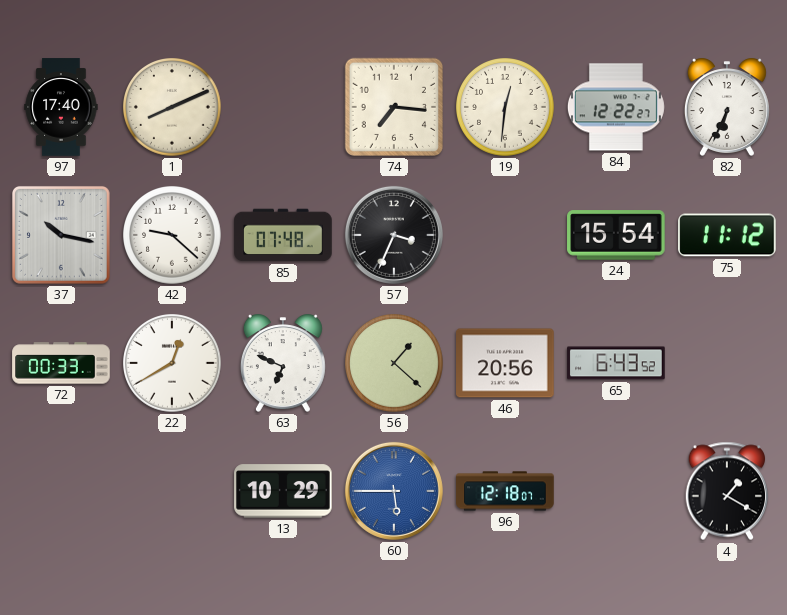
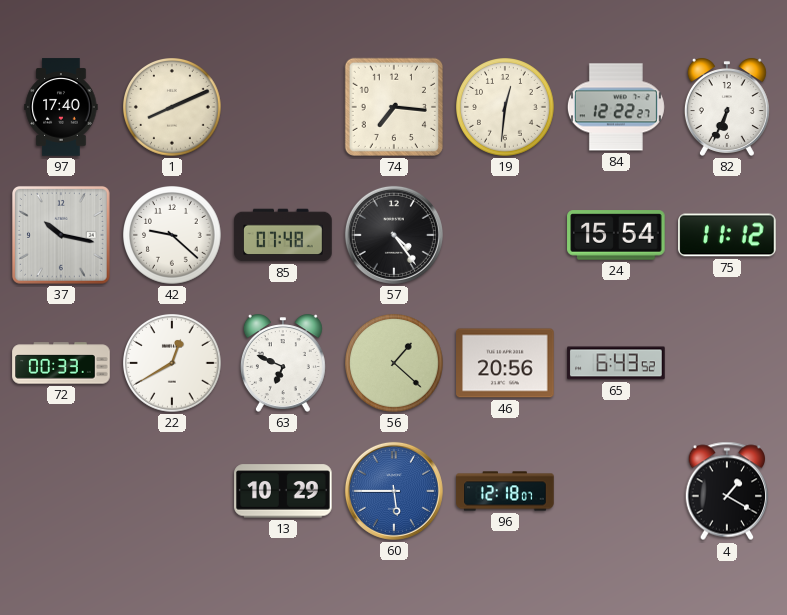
57: 3:34 -> 4:24
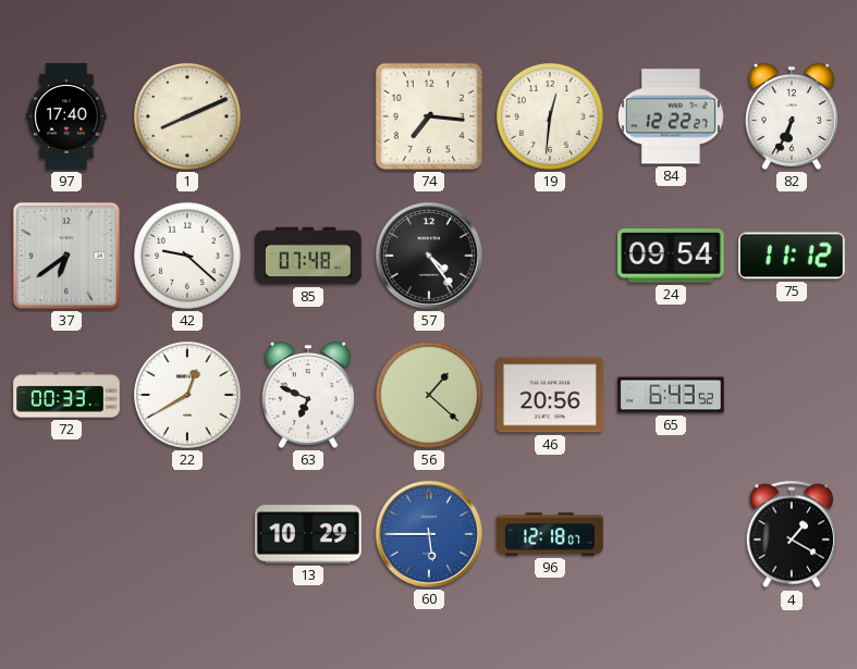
37: 10:17 -> 6:39
24: 15:54 -> 09:54
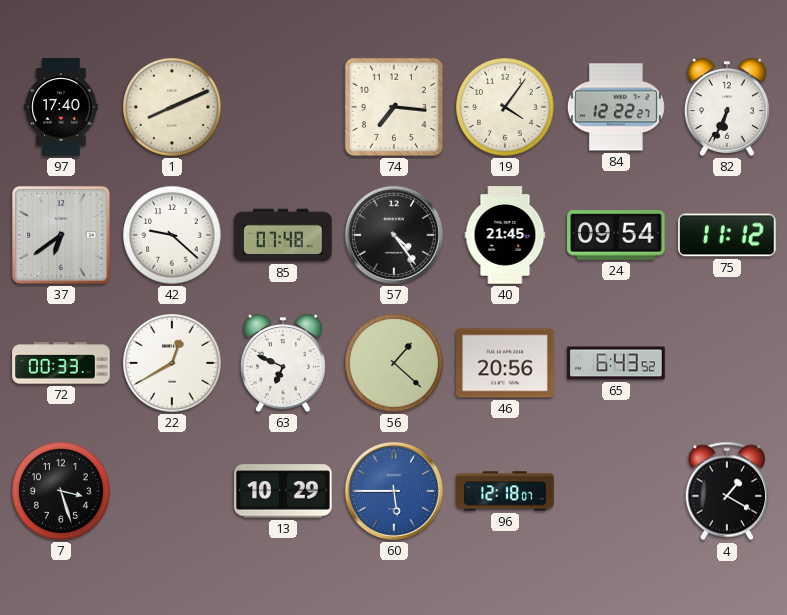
19: 12:31 -> 4:06
40: none -> 21:45
7: none -> 3:27
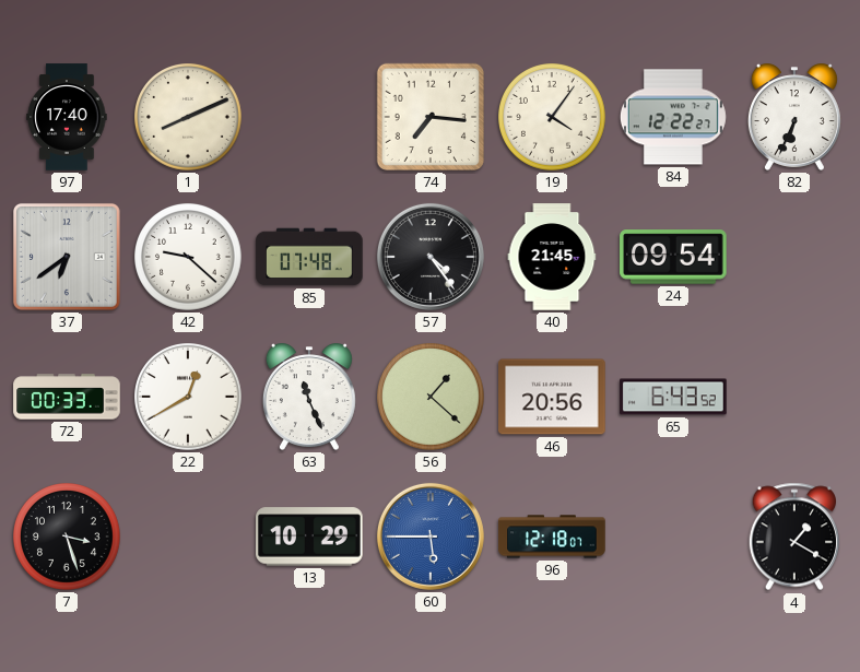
75: 11:12 -> none
63: 6:49 -> 11:26
